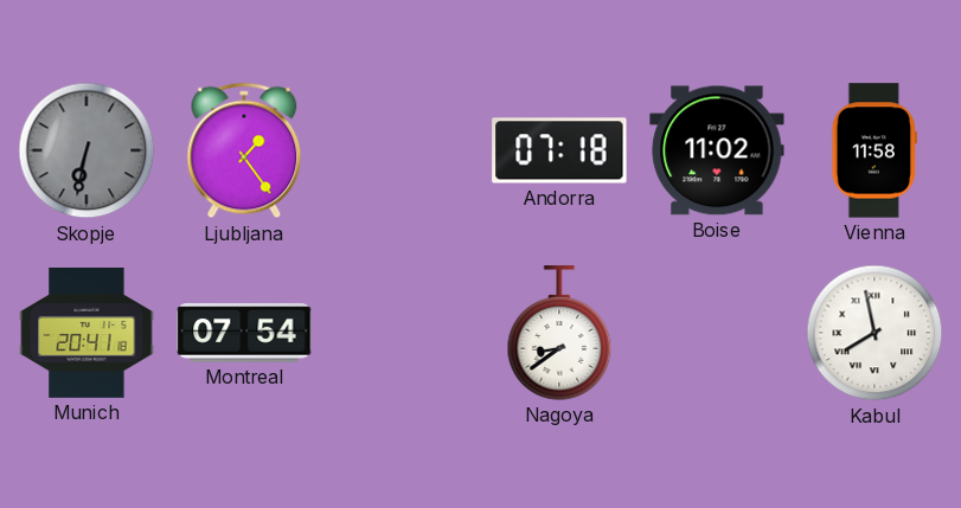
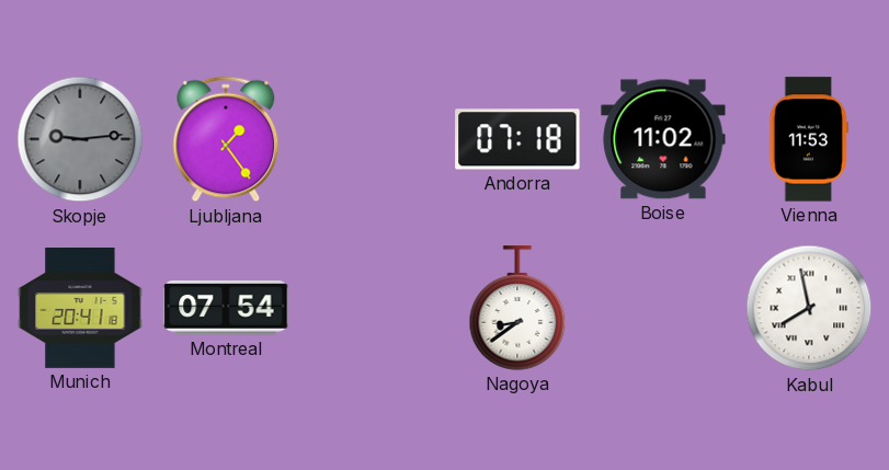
Skopje: 6:32 -> 9:14
Vienna: 11:58 -> 11:53
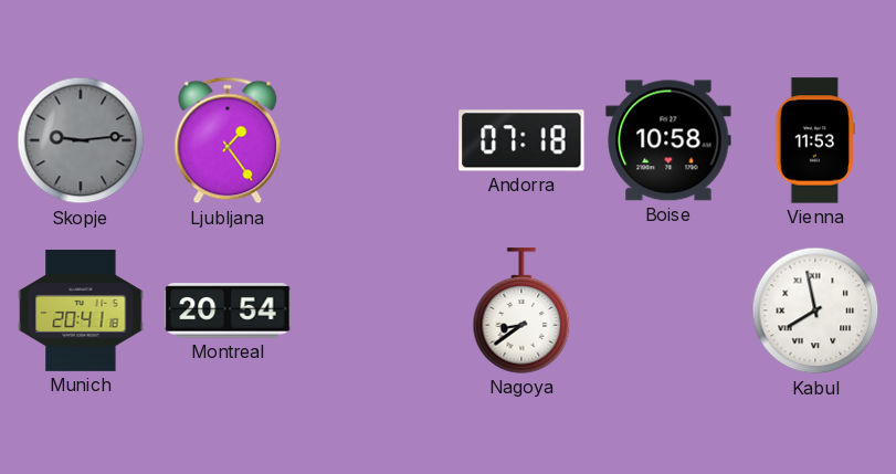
Boise: 11:02 -> 10:58
Montreal: 07:54 -> 20:54
